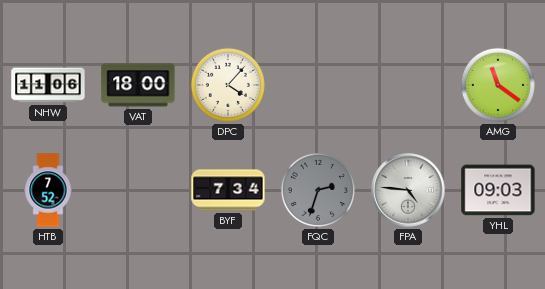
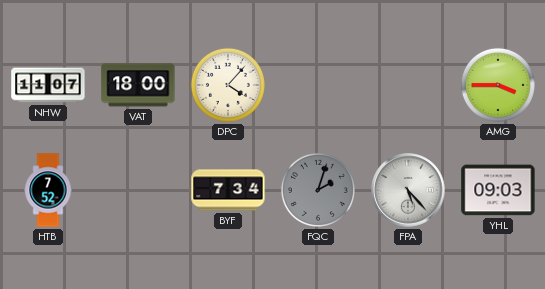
NHW: 11:06 -> 11:07
AMG: 11:21 -> 3:45
FQC: 2:33 -> 2:03
FPA: 4:46 -> 5:23
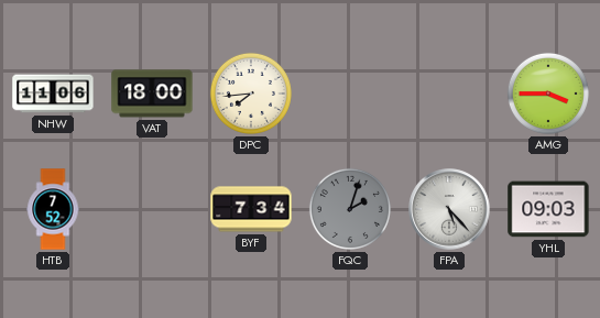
NHW: 11:07 -> 11:06
DPC: 4:07 -> 7:44
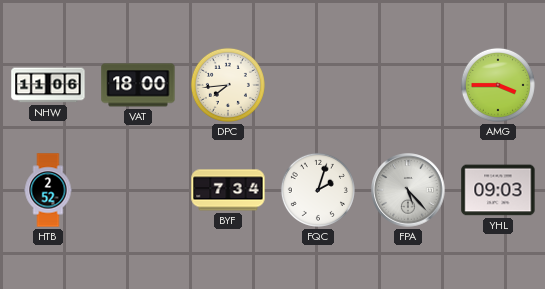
HTB: 7:52 -> 2:52
FQC dial: grey -> white
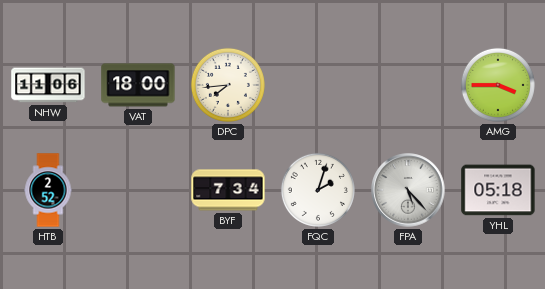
YHL: 09:03 -> 05:18
